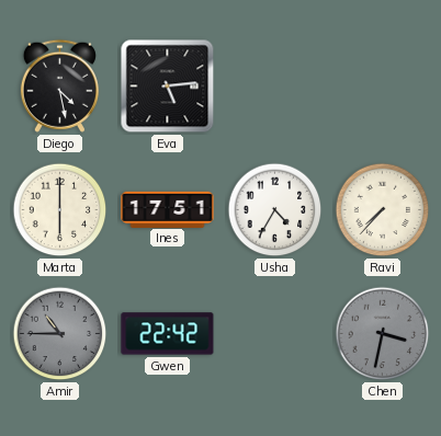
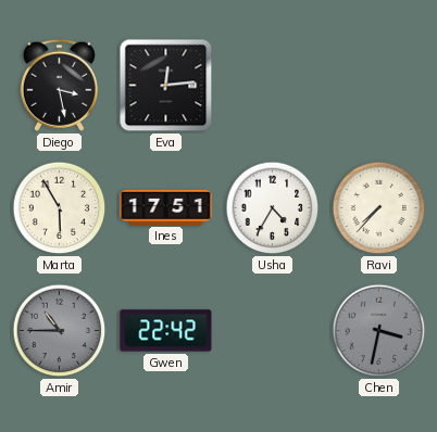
Diego: 4:28 -> 3:28
Eva: 5:14 -> 12:14
Marta: 6:00 -> 5:55
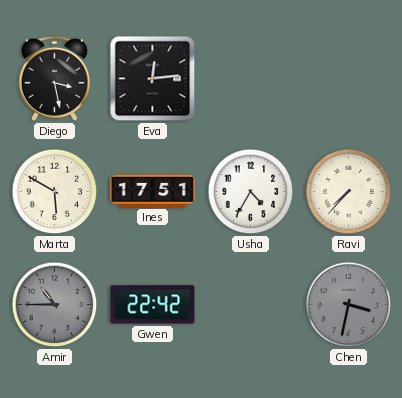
Marta: 5:55 -> 5:50
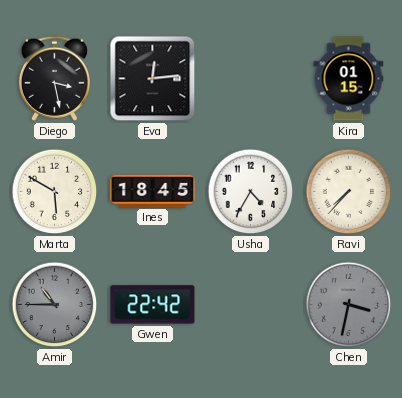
Kira: none -> 01:15
Ines: 17:51 -> 18:45
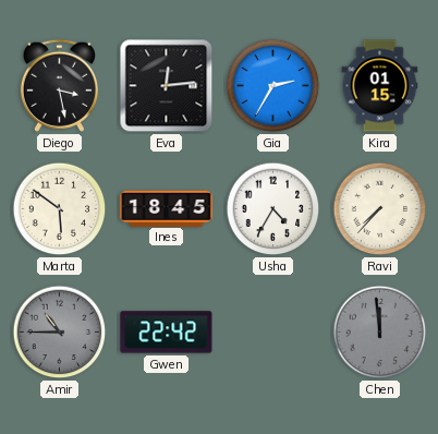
Gia: none -> 2:35
Marta: 5:50 -> 5:51
Chen: 3:32 -> 11:59
